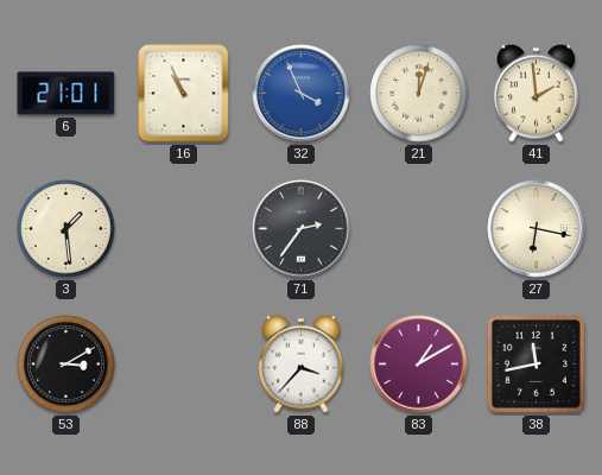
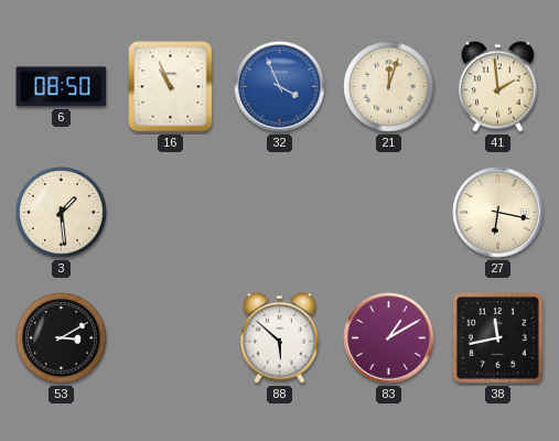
6: 21:01 -> 08:50
71: 2:36 -> none
88: 3:37 -> 5:52
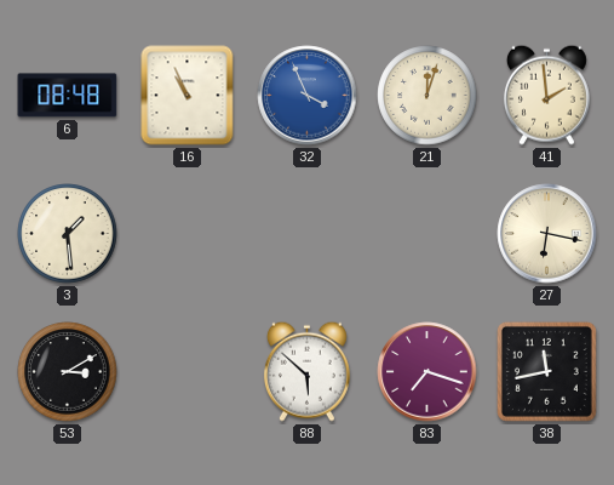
6: 08:50 -> 08:48
83: 1:10 -> 7:18
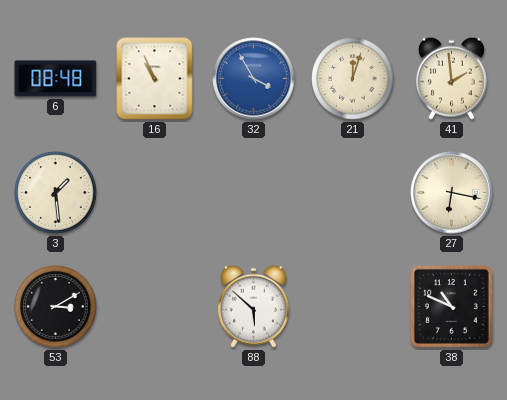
32: 3:56 -> 3:55
83: 7:18 -> none
38: 11:43 -> 10:49
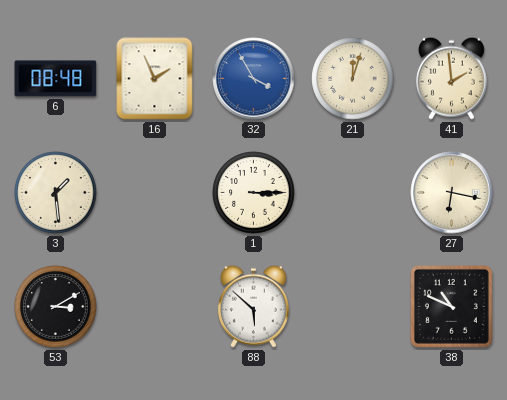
16: 10:56 -> 1:56
1: none -> 3:15
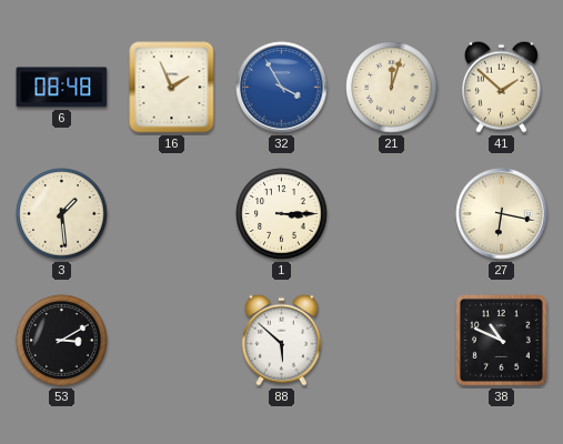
41: 1:59 -> 1:52
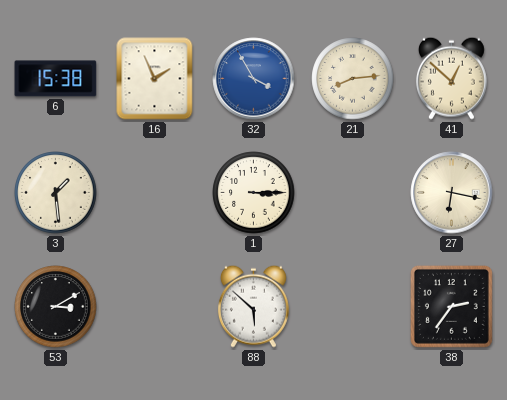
6: 08:48 -> 15:38
21: 12:03 -> 8:14
41: 1:52 -> 12:52
38: 10:49 -> 2:36
